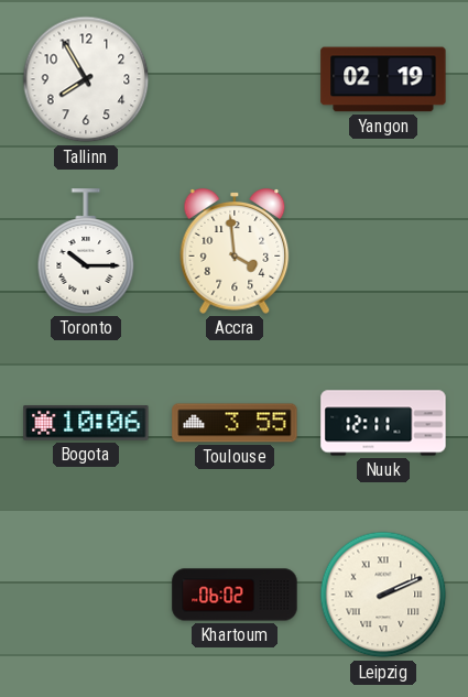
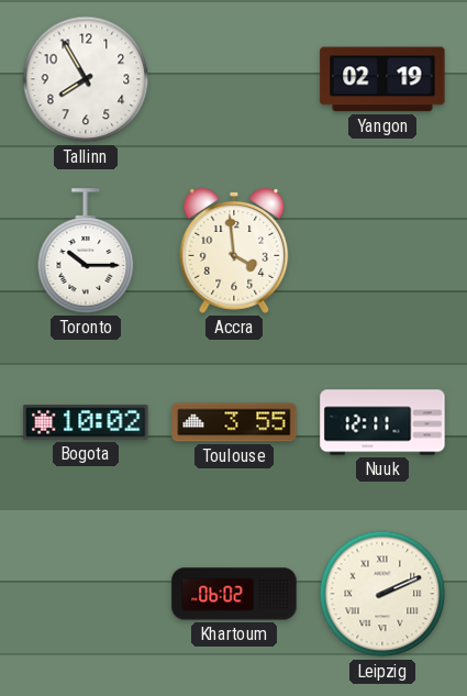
Bogota: 10:06 -> 10:02
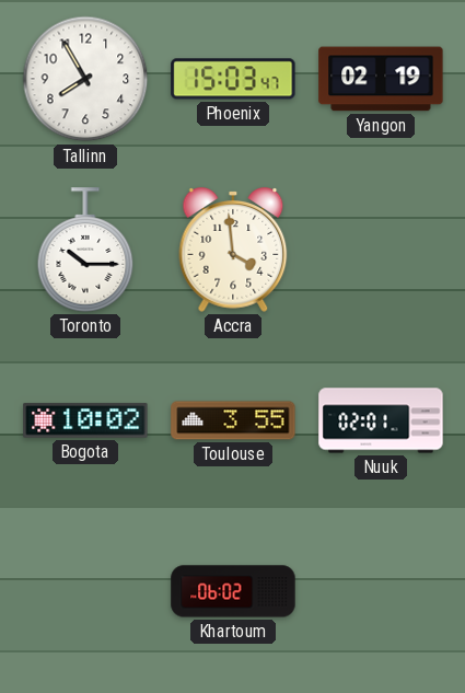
Phoenix: none -> 15:03
Nuuk: 12:11 -> 02:01
Leipzig: 2:11 -> none
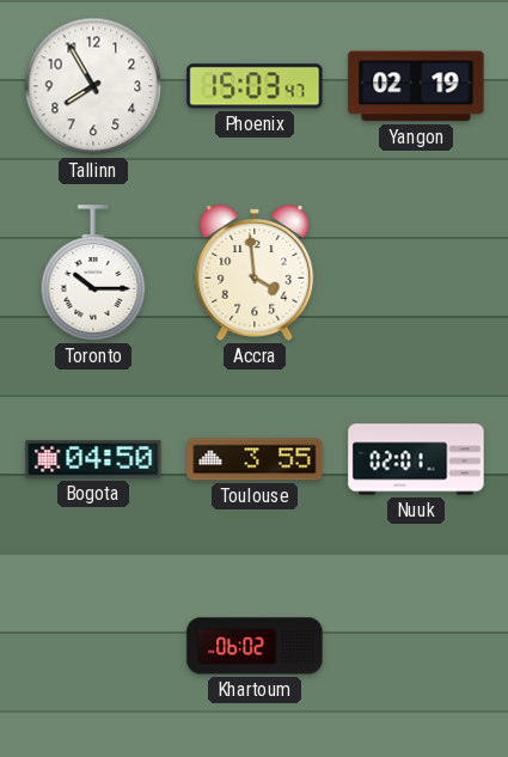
Bogota: 10:02 -> 04:50
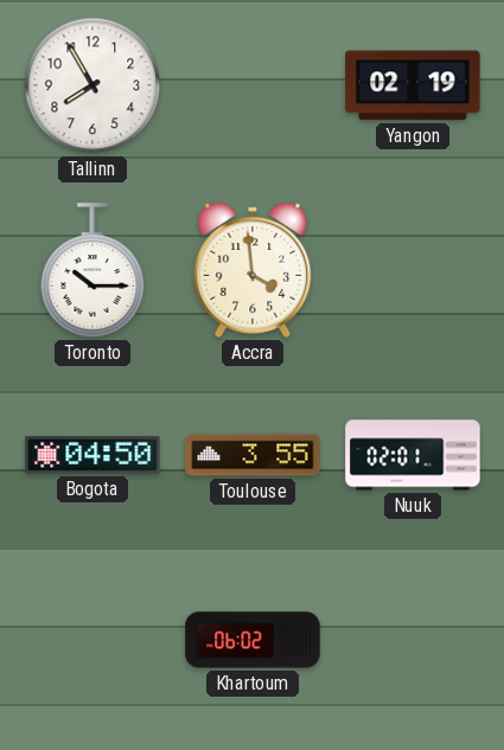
Phoenix: 15:03 -> none
